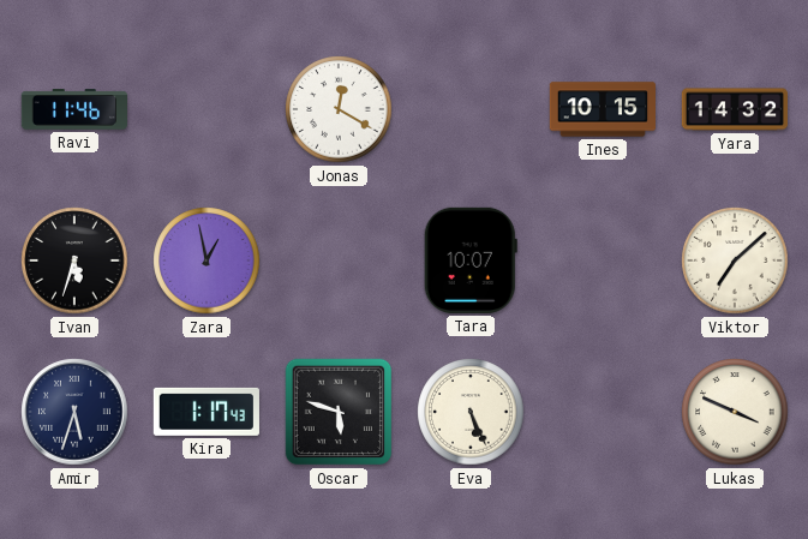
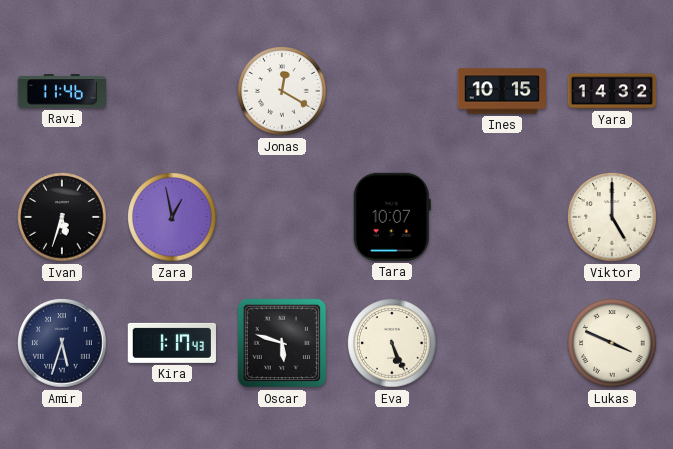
Viktor: 7:08 -> 5:00
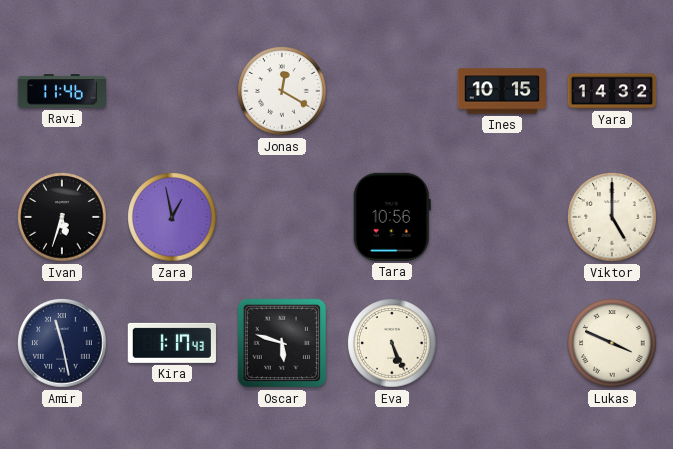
Tara: 10:07 -> 10:56
Amir: 5:33 -> 11:28
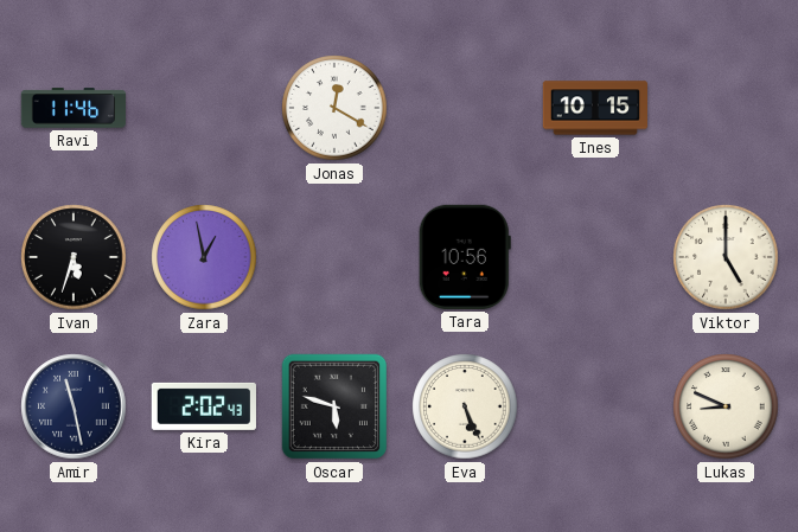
Yara: 14:32 -> none
Kira: 1:17 -> 2:02
Lukas: 3:49 -> 8:49
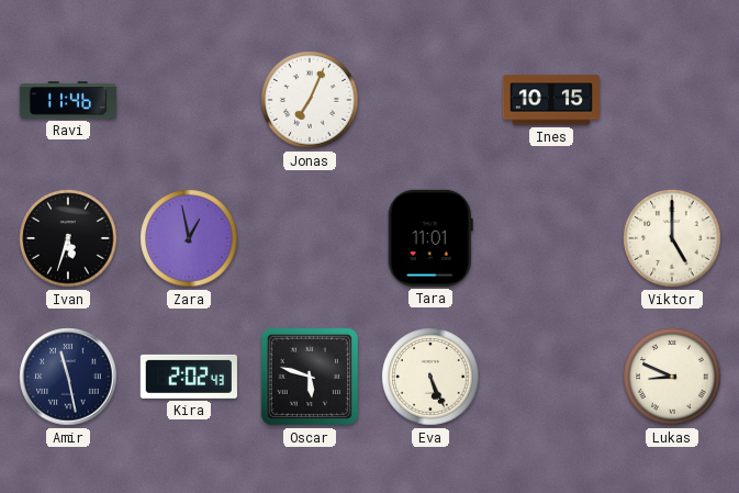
Jonas: 12:20 -> 7:04
Tara: 10:56 -> 11:01
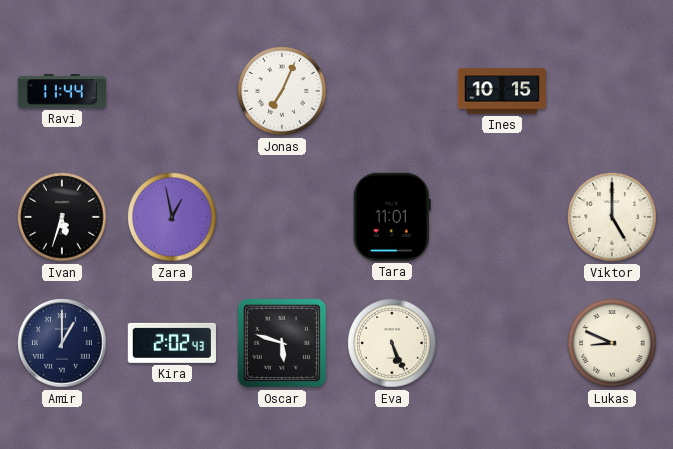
Ravi: 11:46 -> 11:44
Amir: 11:28 -> 1:00
